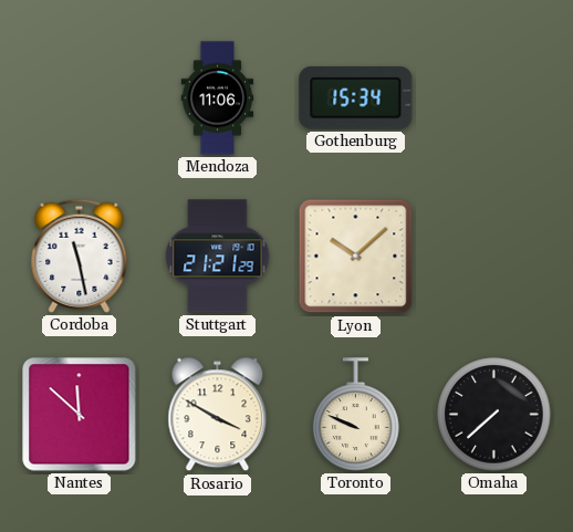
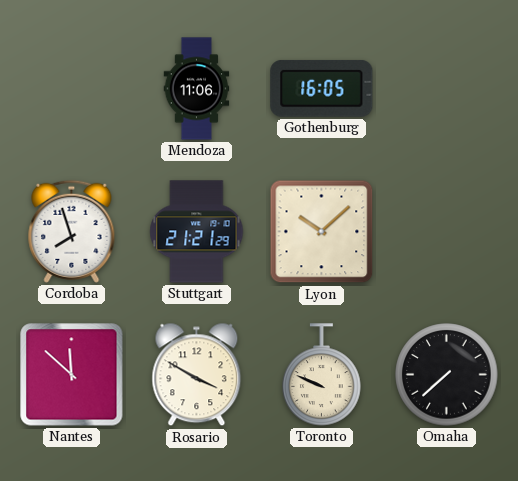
Gothenburg: 15:34 -> 16:05
Cordoba: 11:28 -> 7:57
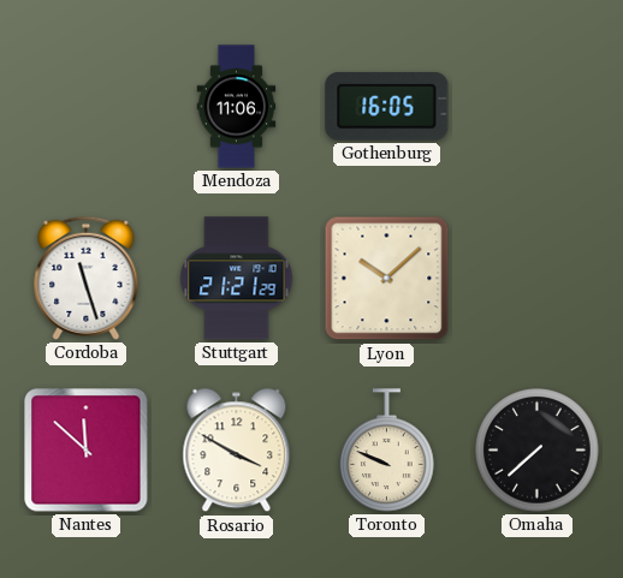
Cordoba: 7:57 -> 11:27
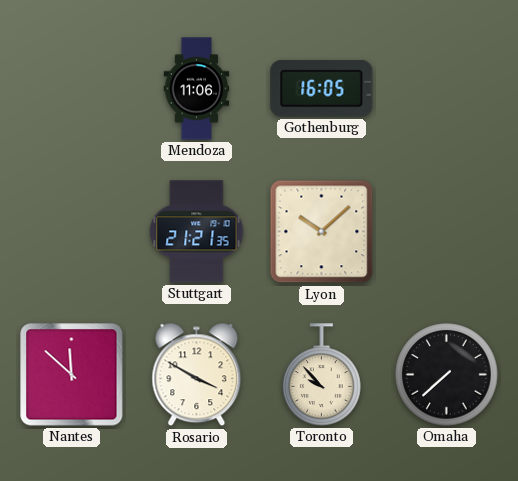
Cordoba: 11:27 -> none
Stuttgart: 21:21:29 -> 21:21:35
Toronto: 9:49 -> 9:53
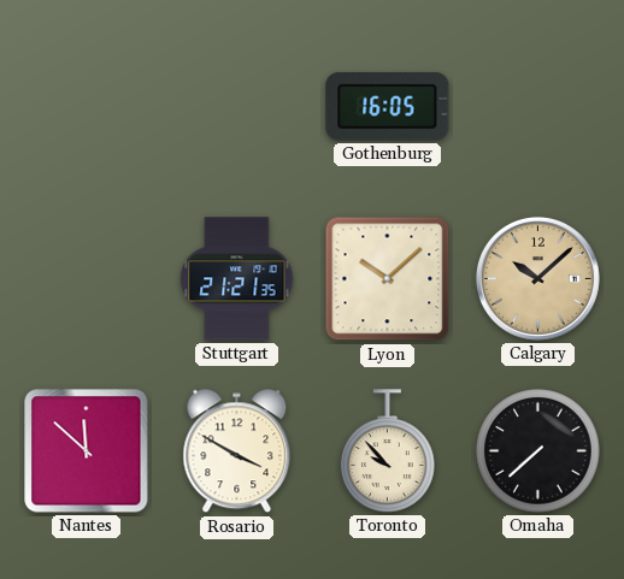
Mendoza: 11:06 -> none
Calgary: none -> 10:08
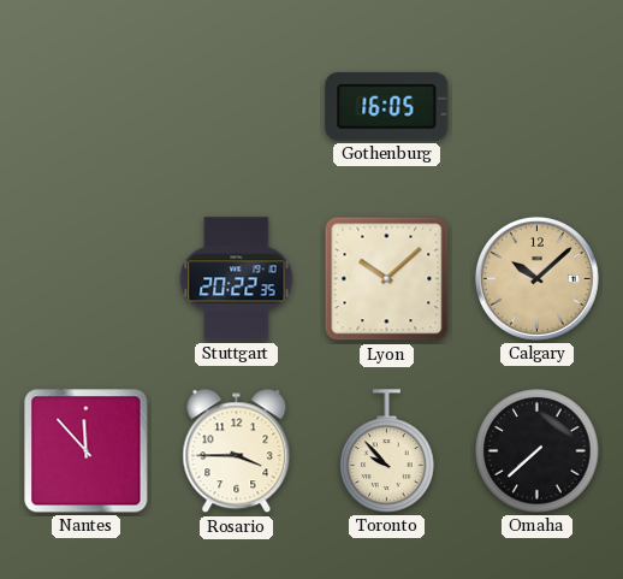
Stuttgart: 21:21 -> 20:22
Nantes: 11:52 -> 11:53
Rosario: 3:50 -> 3:45
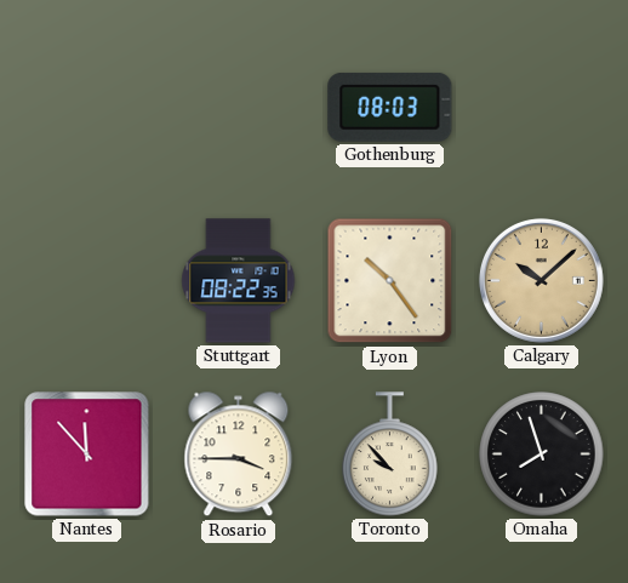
Gothenburg: 16:05 -> 08:03
Stuttgart: 20:22 -> 08:22
Lyon: 10:08 -> 10:24
Omaha: 7:38 -> 7:57
